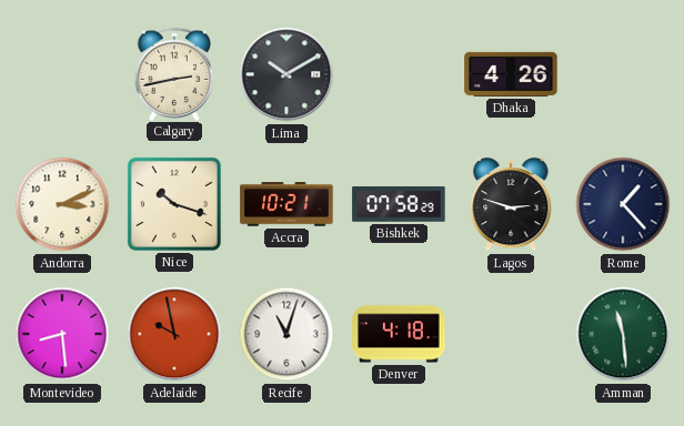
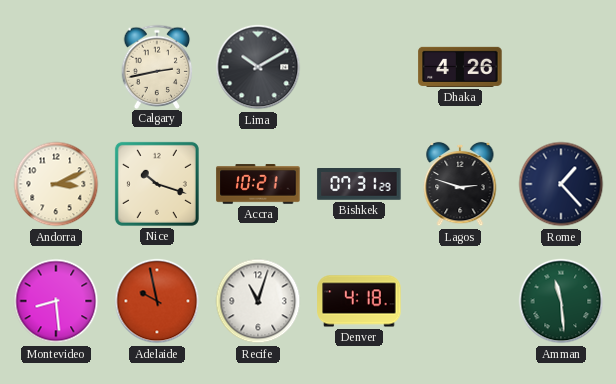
Bishkek: 07:58 -> 07:31
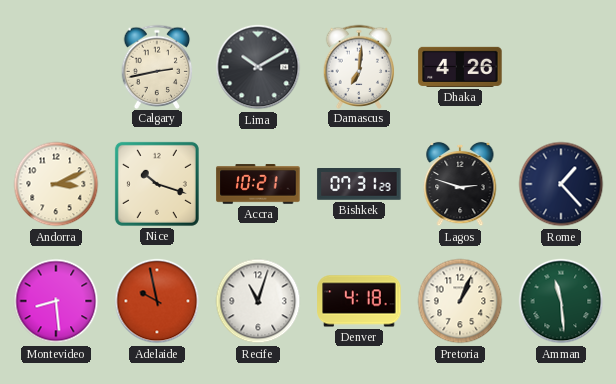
Damascus: none -> 7:01
Pretoria: none -> 1:04
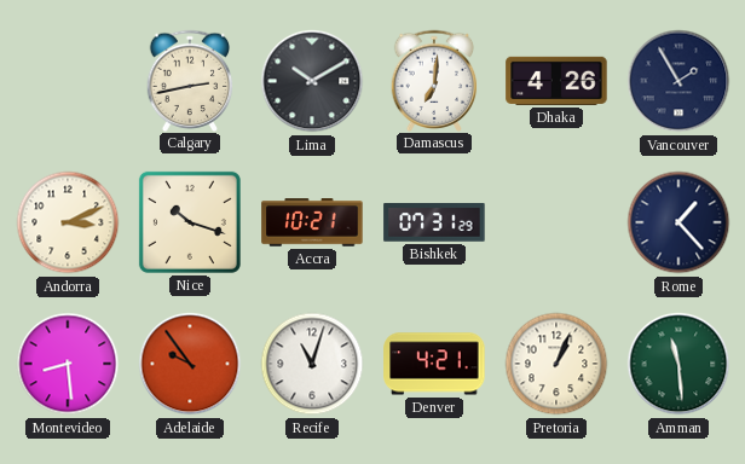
Vancouver: none -> 1:55
Lagos: 2:48 -> none
Adelaide: 9:58 -> 9:54
Denver: 4:18 -> 4:21
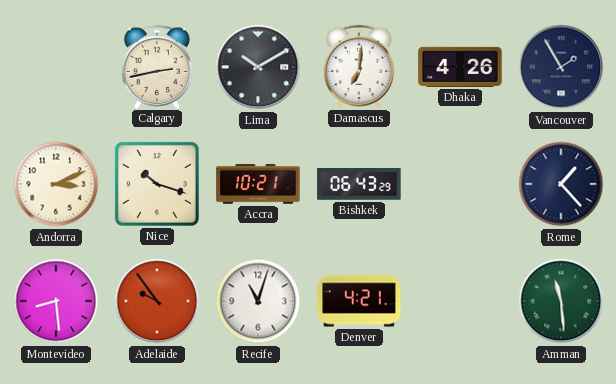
Bishkek: 07:31 -> 06:43
Pretoria: 1:04 -> none
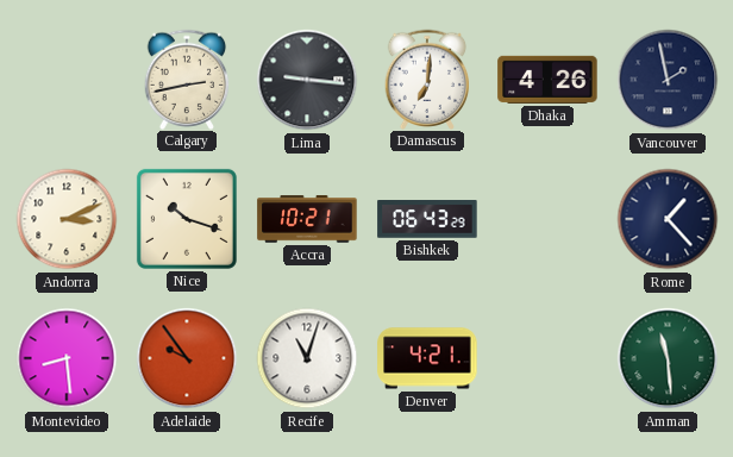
Lima: 10:10 -> 9:16
Vancouver: 1:55 -> 1:58
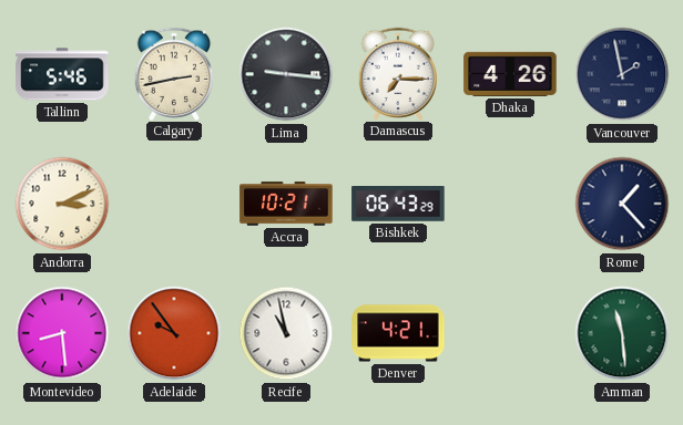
Tallinn: none -> 5:46
Damascus: 7:01 -> 7:15
Nice: 10:18 -> none
Recife: 11:03 -> 10:58
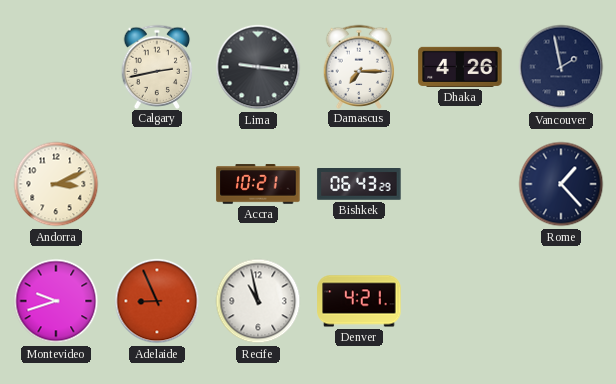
Tallinn: 5:46 -> none
Montevideo: 8:29 -> 9:42
Adelaide: 9:54 -> 8:56
Amman: 11:29 -> none
